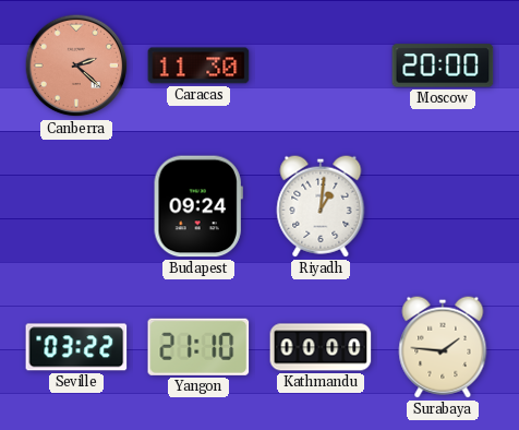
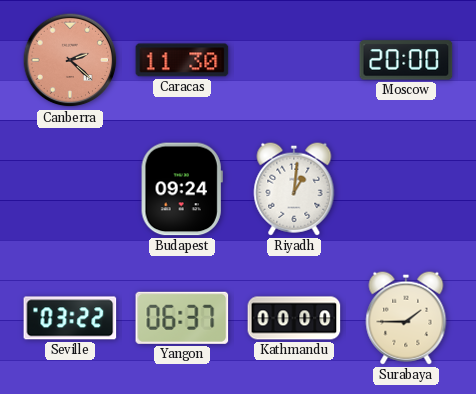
Yangon: 21:10 -> 06:37
Surabaya: 1:46 -> 1:45
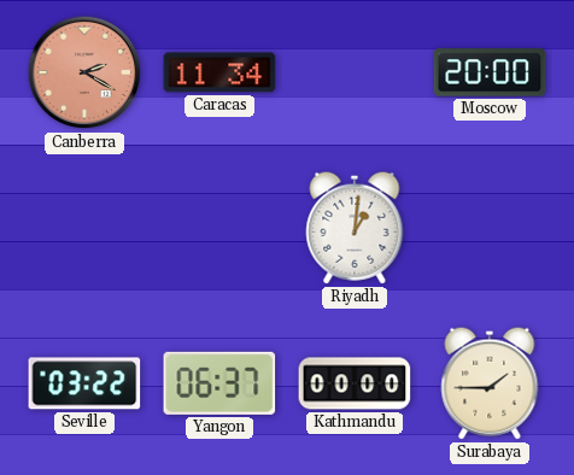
Canberra: 2:22 -> 2:20
Caracas: 11:30 -> 11:34
Budapest: 09:24 -> none
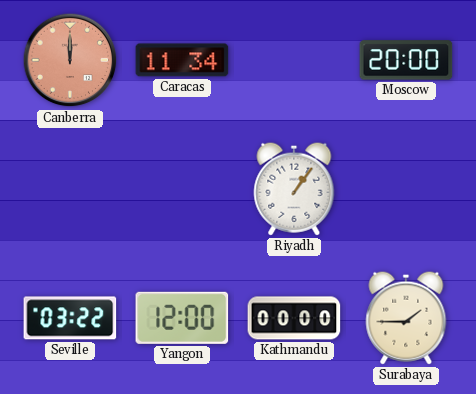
Canberra: 2:20 -> 12:00
Riyadh: 1:01 -> 1:06
Yangon: 06:37 -> 12:00
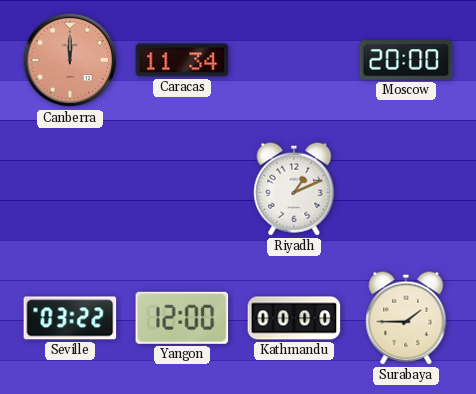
Riyadh: 1:06 -> 1:11
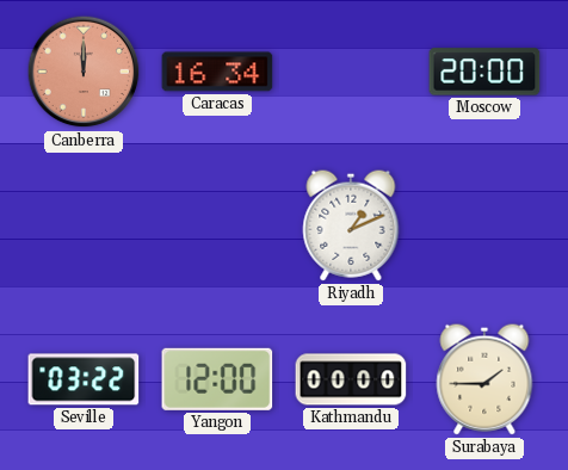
Caracas: 11:34 -> 16:34
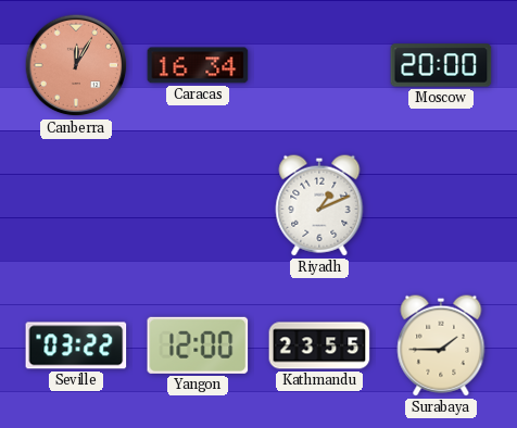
Canberra: 12:00 -> 12:05
Kathmandu: 00:00 -> 23:55
